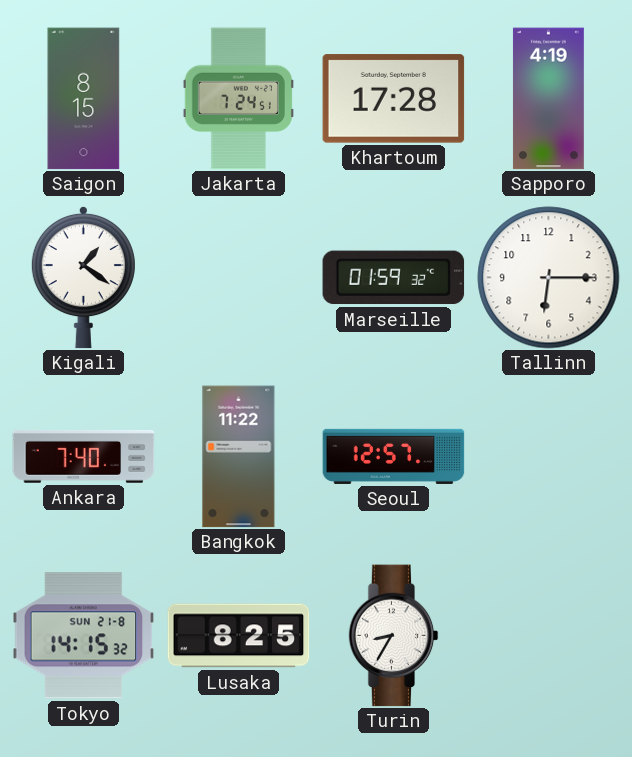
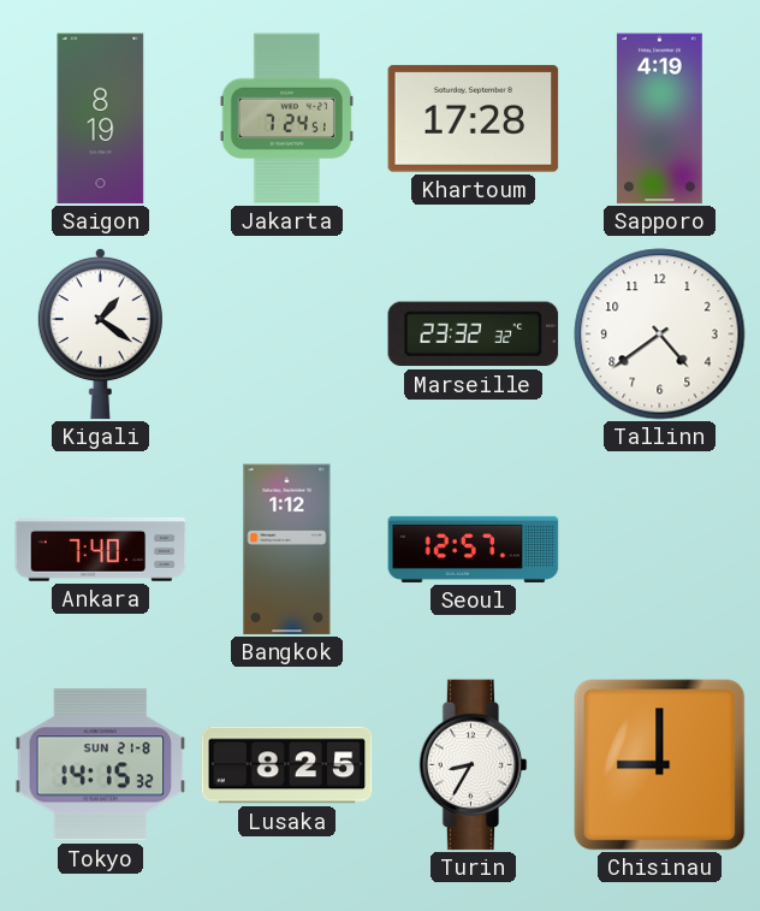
Saigon: 8:15 -> 8:19
Marseille: 01:59 -> 23:32
Tallinn: 6:15 -> 4:39
Bangkok: 11:22 -> 1:12
Chisinau: none -> 9:00
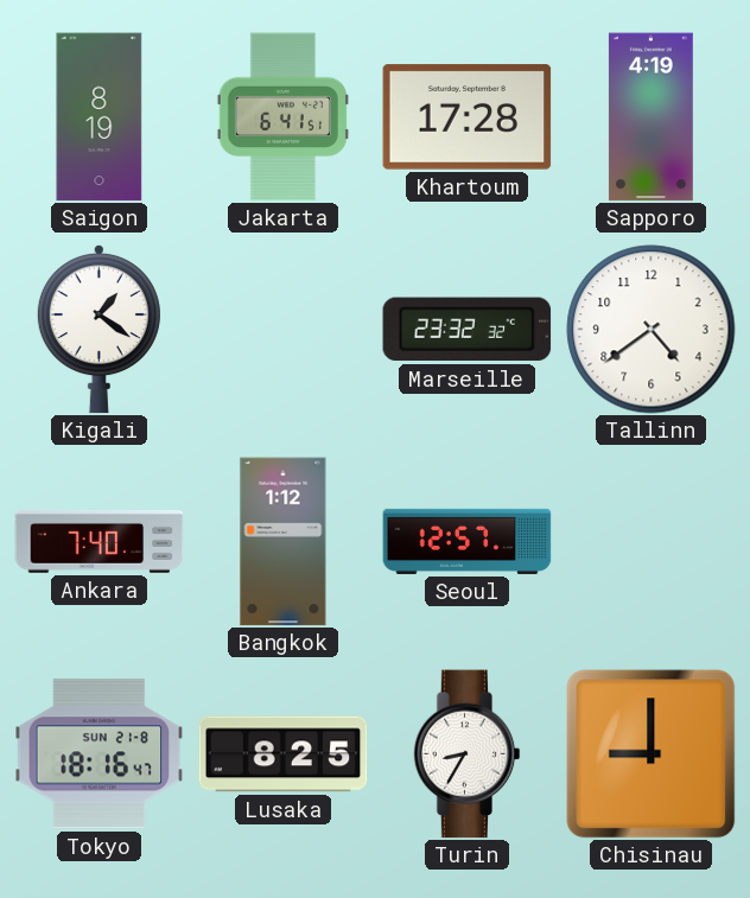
Jakarta: 7:24 -> 6:41
Tokyo: 14:15 -> 18:16
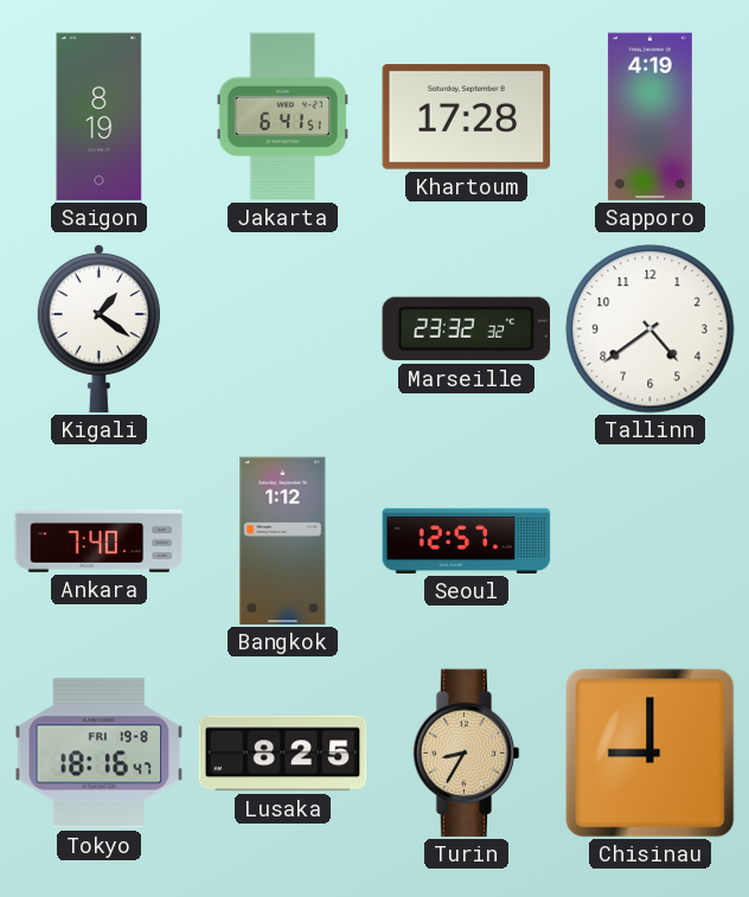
Tokyo date: SUN 21-8 -> FRI 19-8
Turin dial: white -> champagne
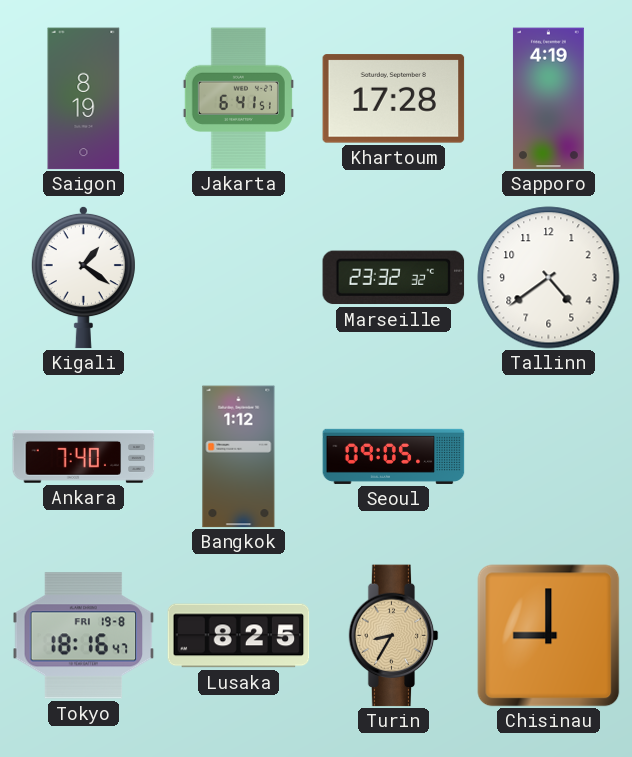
Seoul: 12:57 -> 09:05
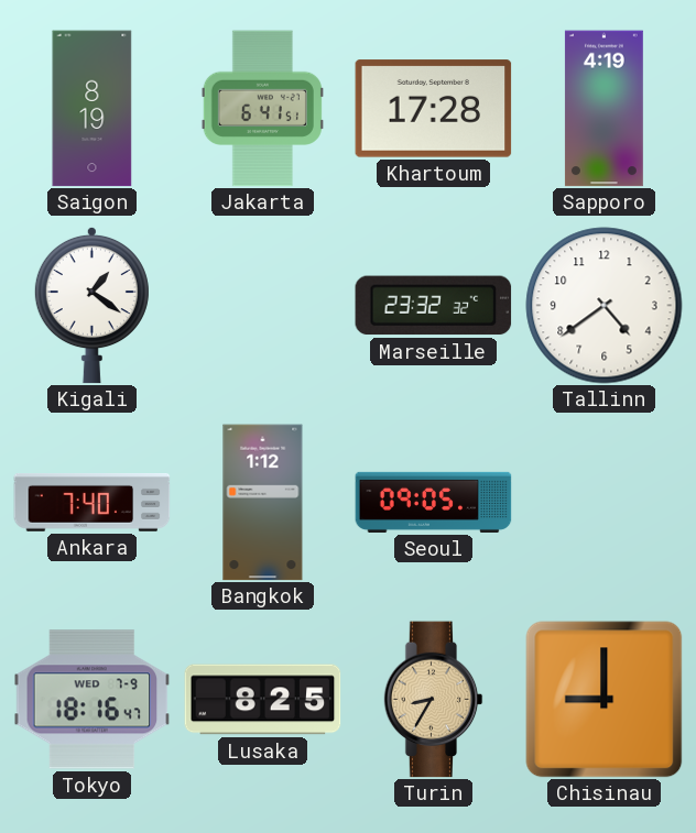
Tokyo date: FRI 19-8 -> WED 7-9
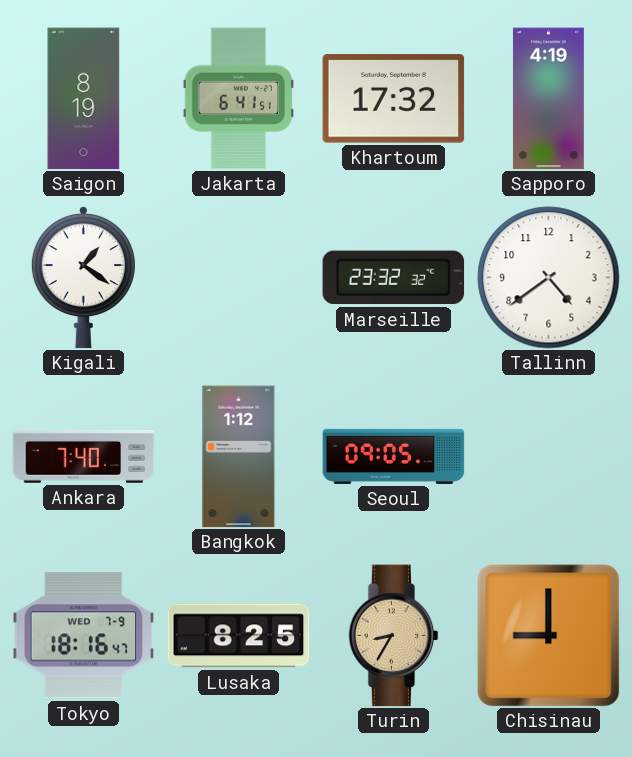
Khartoum: 17:28 -> 17:32
